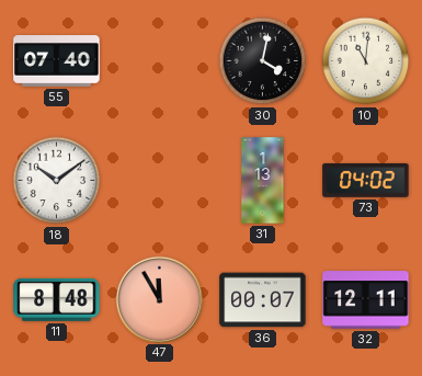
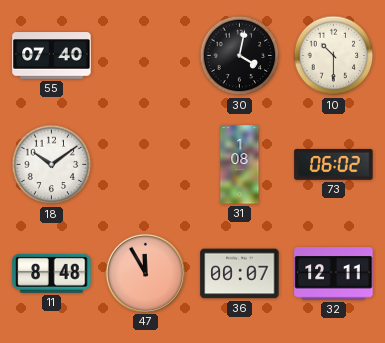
10: 11:01 -> 10:30
31: 1:13 -> 1:08
73: 04:02 -> 06:02
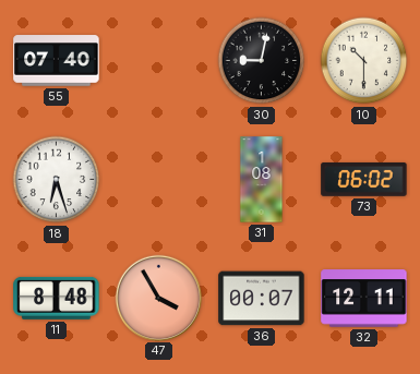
30: 4:02 -> 9:02
18: 10:09 -> 6:27
47: 11:55 -> 3:55
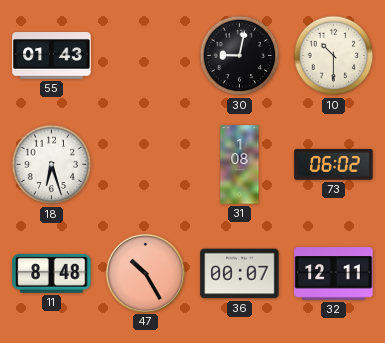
55: 07:40 -> 01:43
47: 3:55 -> 10:25
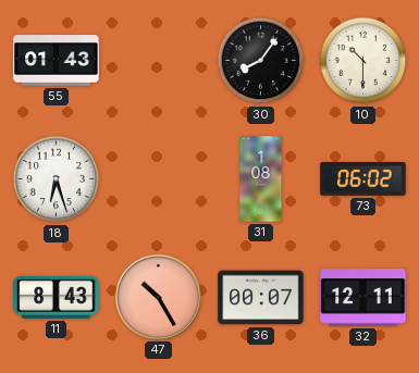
30: 9:02 -> 8:06
11: 8:48 -> 8:43
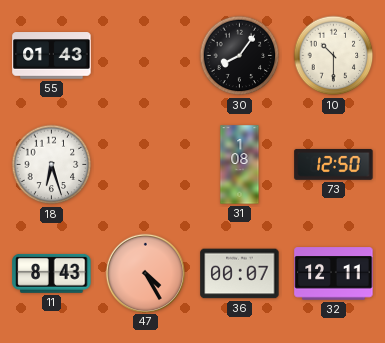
73: 06:02 -> 12:50
47: 10:25 -> 4:25
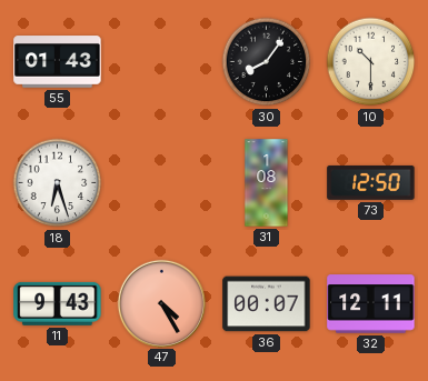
11: 8:43 -> 9:43
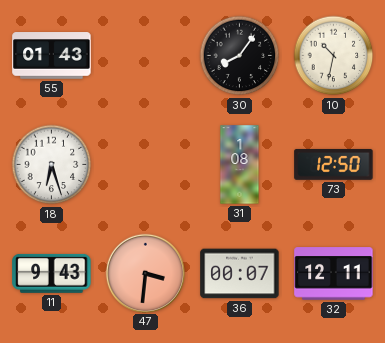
10: 10:30 -> 10:32
47: 4:25 -> 3:31
